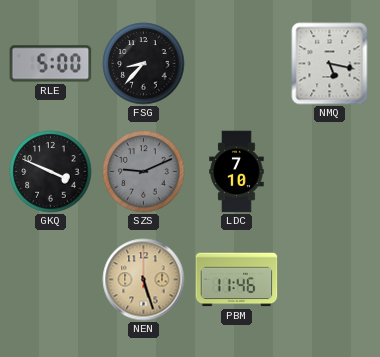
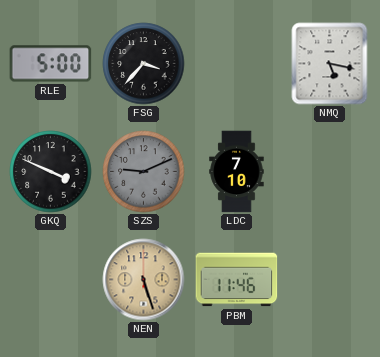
FSG: 8:37 -> 3:37
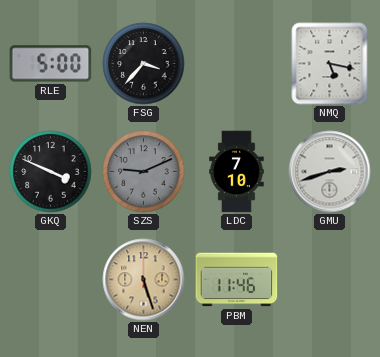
GMU: none -> 2:42
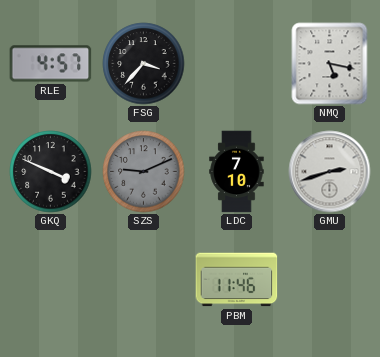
RLE: 5:00 -> 4:57
NEN: 5:27 -> none
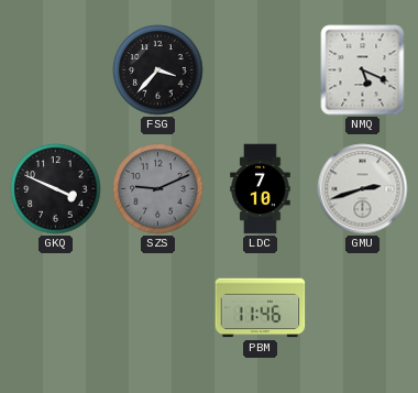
RLE: 4:57 -> none
NMQ: 5:17 -> 5:19
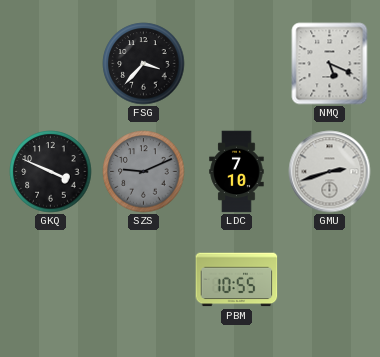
PBM: 11:46 -> 10:55
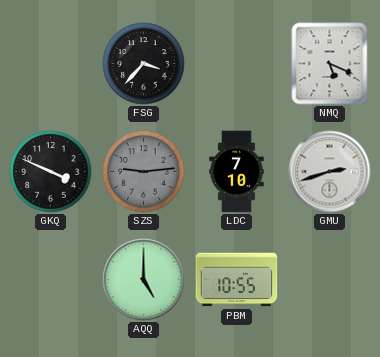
SZS: 9:11 -> 9:14
AQQ: none -> 5:00
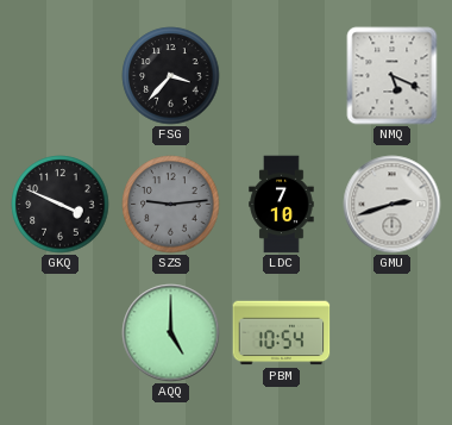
PBM: 10:55 -> 10:54
